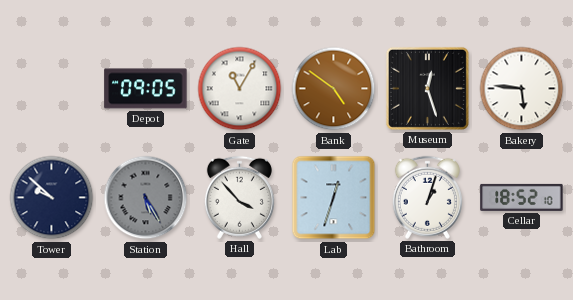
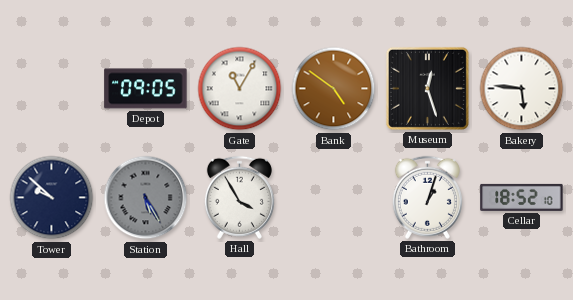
Hall: 3:53 -> 3:55
Lab: 12:33 -> none
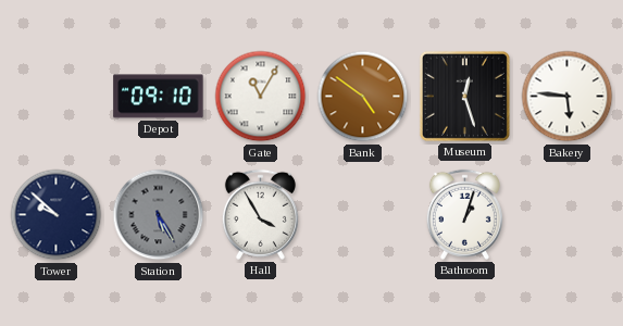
Depot: 09:05 -> 09:10
Cellar: 18:52 -> none
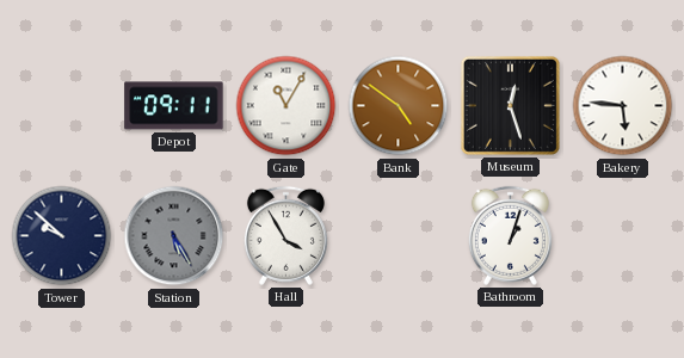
Depot: 09:10 -> 09:11
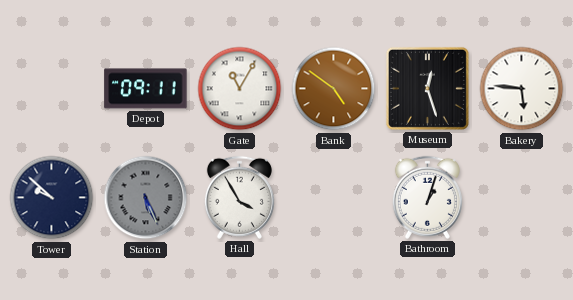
Station: 5:25 -> 5:26
